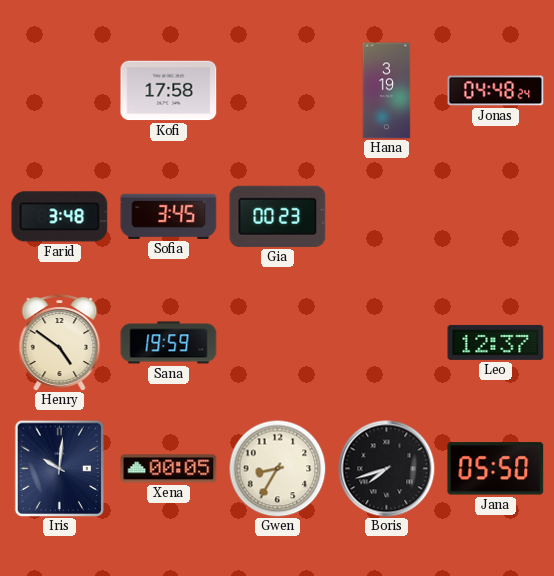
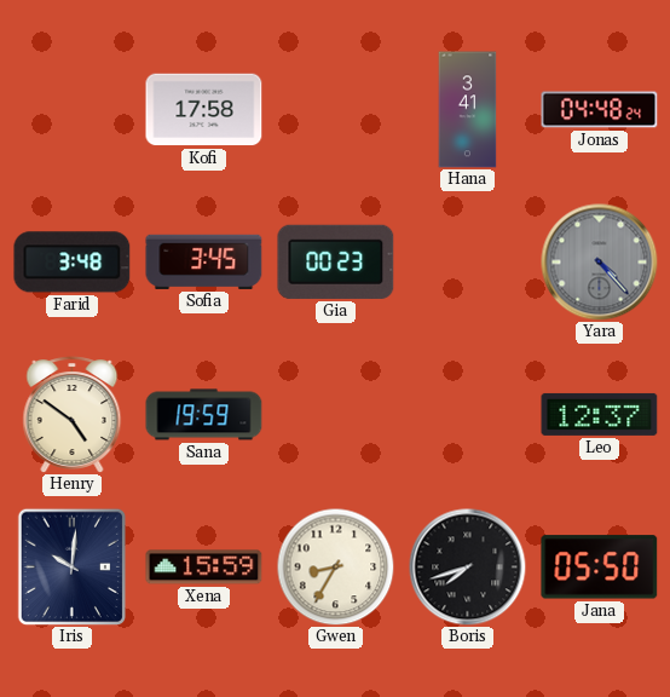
Hana: 3:19 -> 3:41
Yara: none -> 4:23
Xena: 00:05 -> 15:59
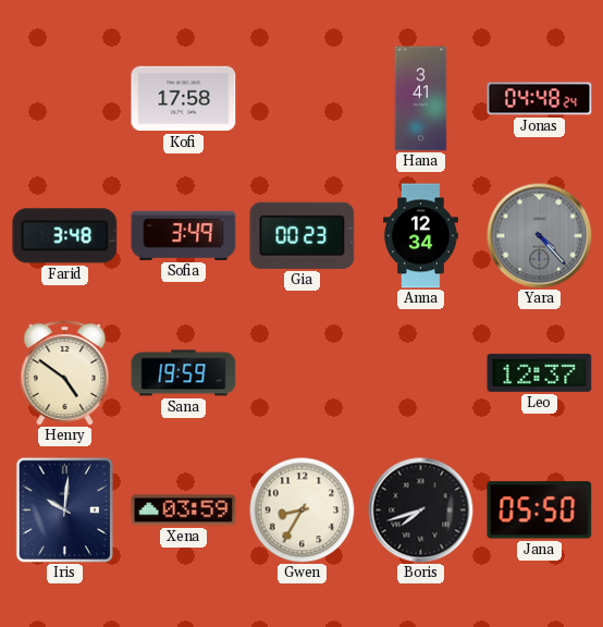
Sofia: 3:45 -> 3:49
Anna: none -> 12:34
Xena: 15:59 -> 03:59
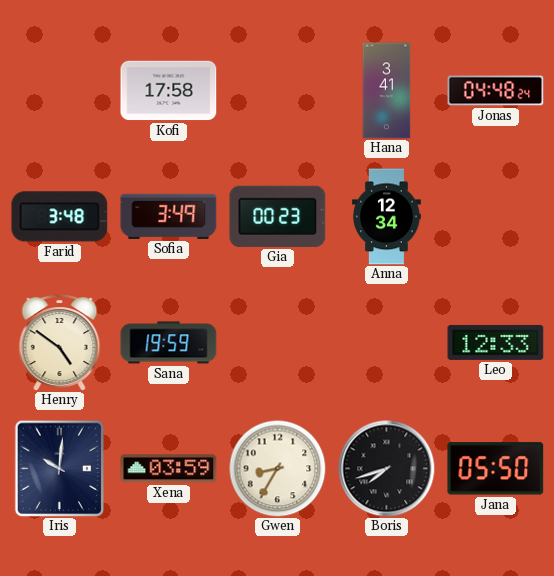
Yara: 4:23 -> none
Leo: 12:37 -> 12:33
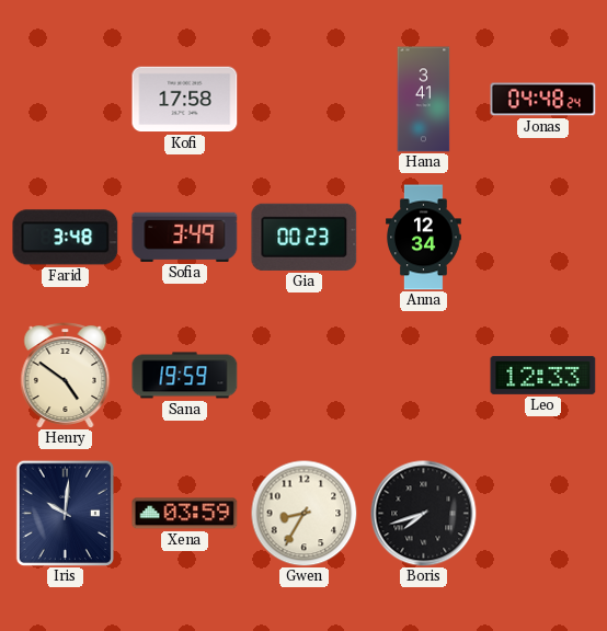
Jana: 05:50 -> none
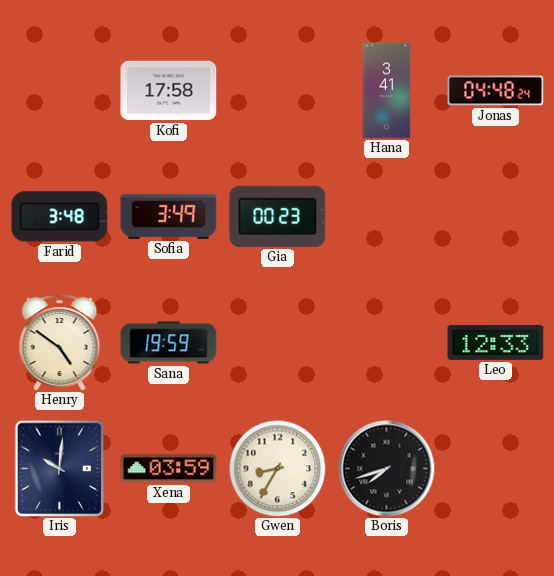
Anna: 12:34 -> none
